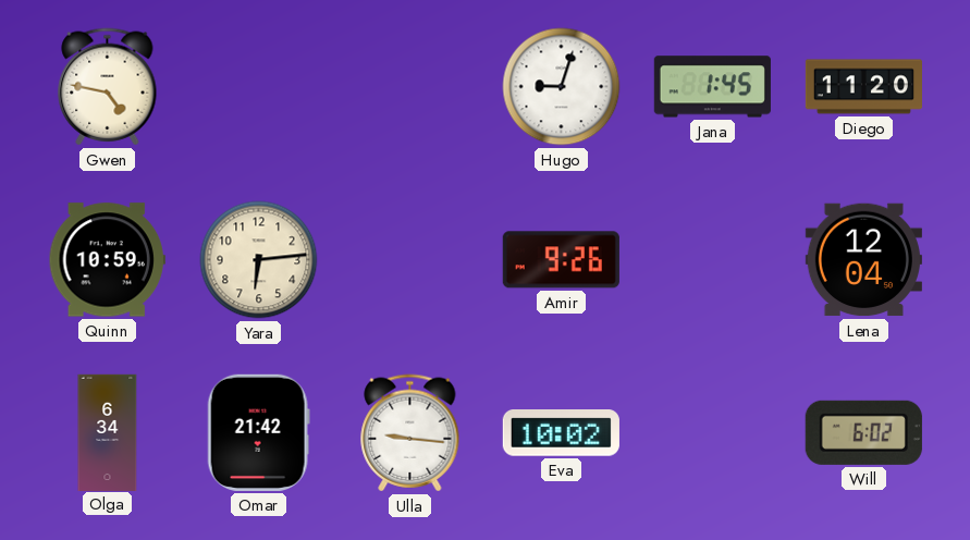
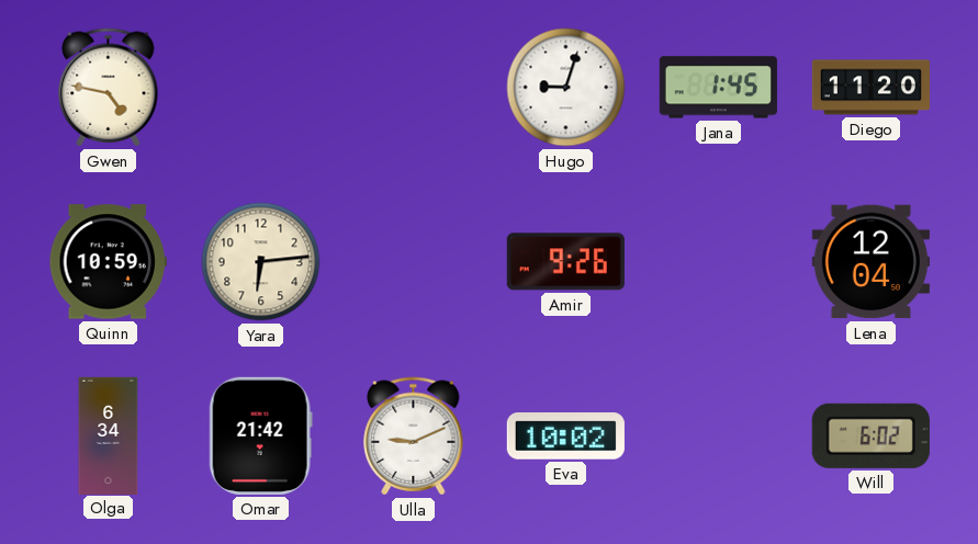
Ulla: 9:16 -> 9:11
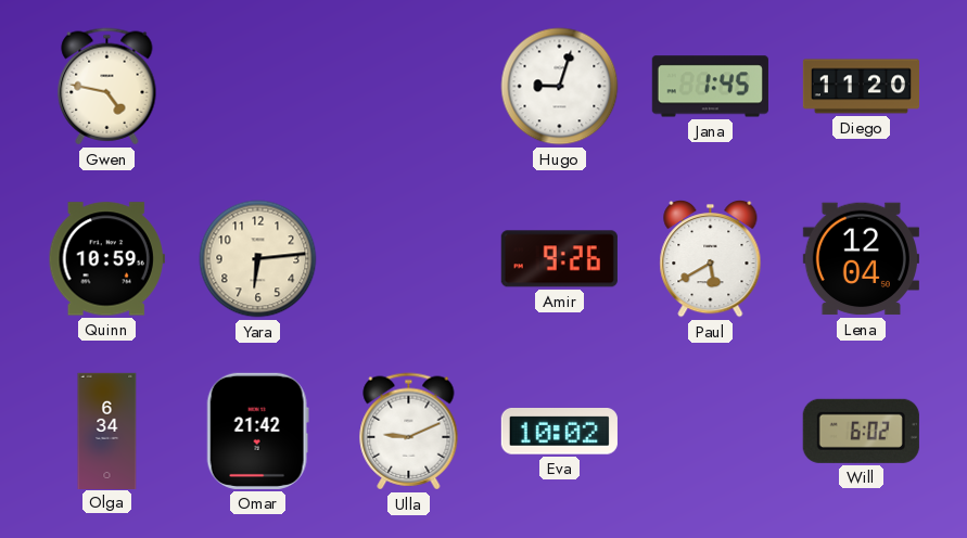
Paul: none -> 5:40
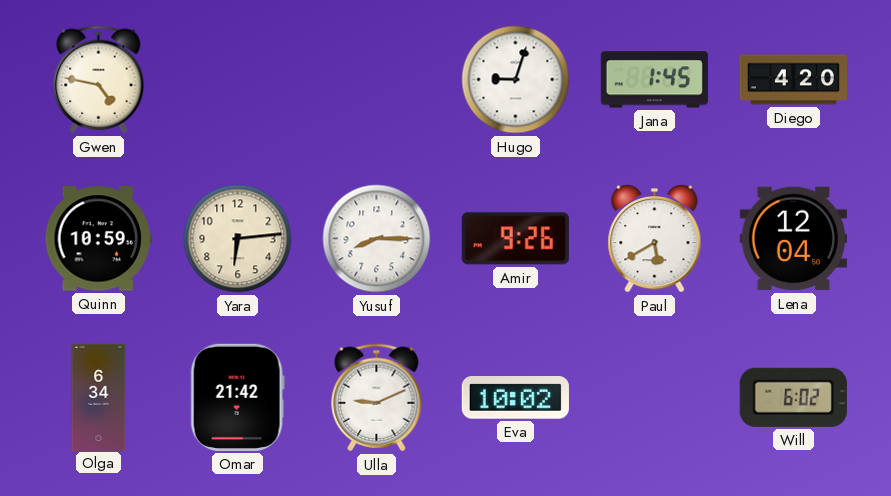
Diego: 11:20 -> 4:20
Yusuf: none -> 8:15
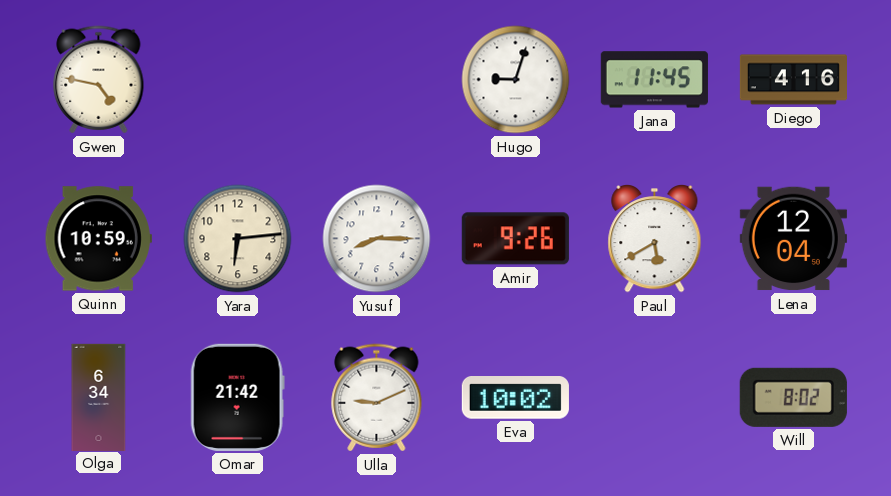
Jana: 1:45 -> 11:45
Diego: 4:20 -> 4:16
Will: 6:02 -> 8:02
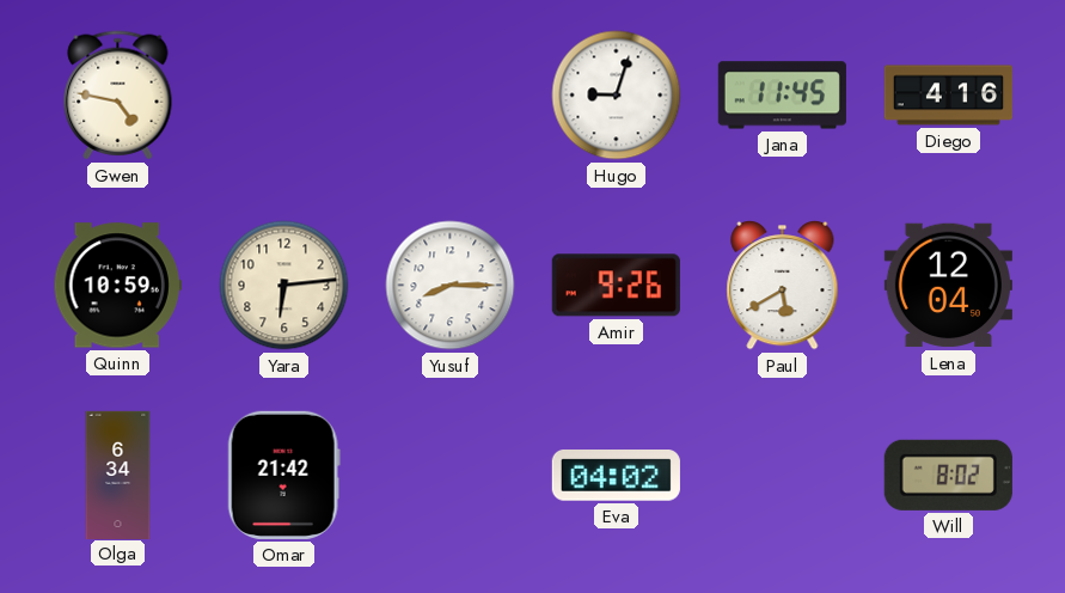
Ulla: 9:11 -> none
Eva: 10:02 -> 04:02
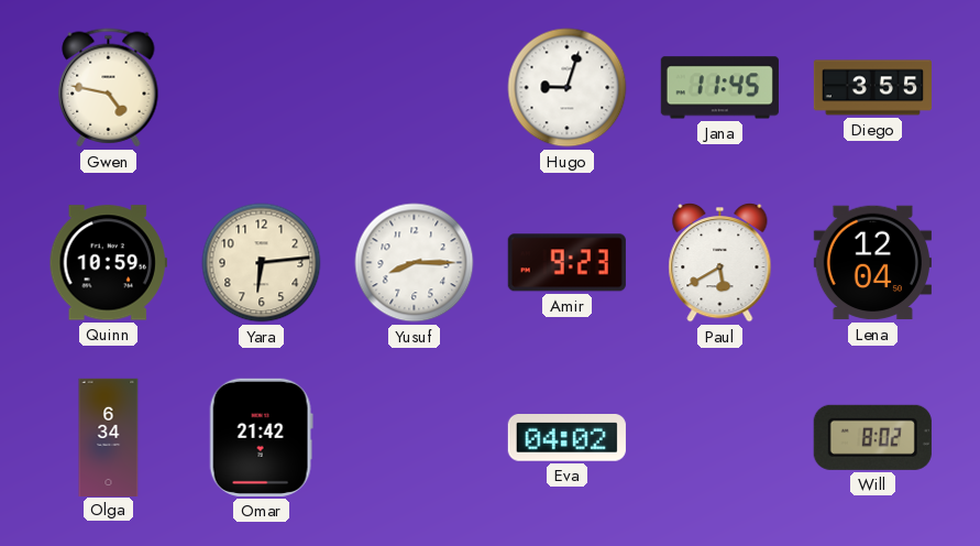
Diego: 4:16 -> 3:55
Amir: 9:26 -> 9:23
